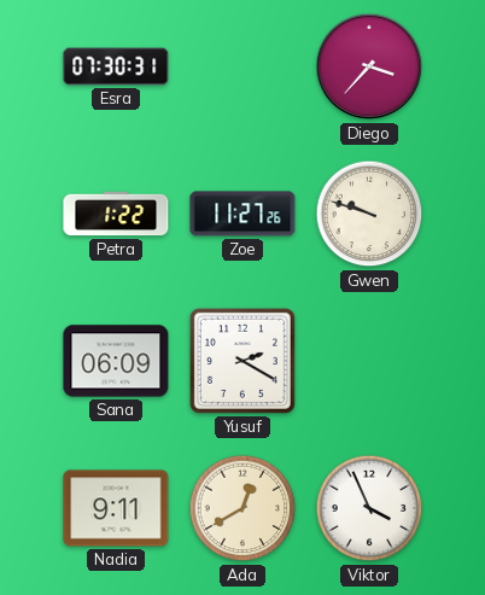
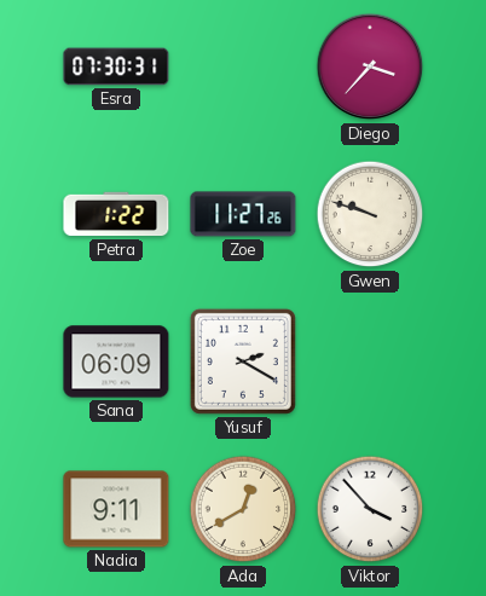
Viktor: 3:56 -> 3:53
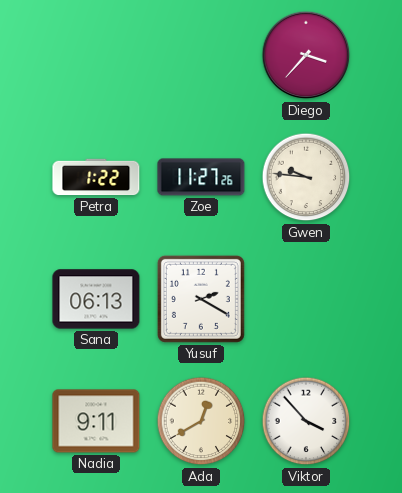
Esra: 07:30 -> none
Gwen: 9:48 -> 9:46
Sana: 06:09 -> 06:13
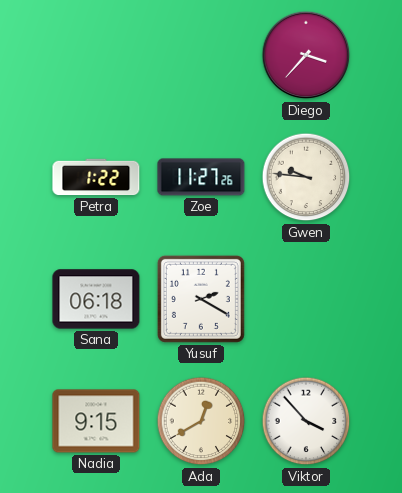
Sana: 06:13 -> 06:18
Nadia: 9:11 -> 9:15
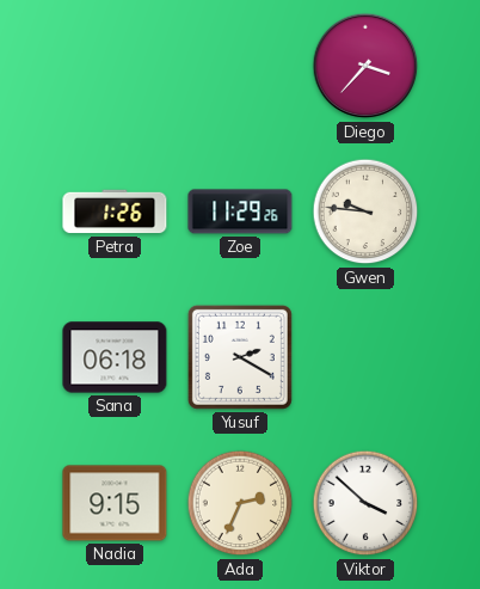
Petra: 1:22 -> 1:26
Zoe: 11:27 -> 11:29
Ada: 12:40 -> 2:34
Viktor: 3:53 -> 3:52
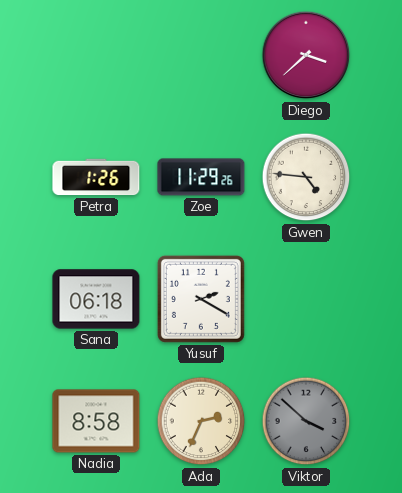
Diego: 3:37 -> 3:38
Gwen: 9:46 -> 4:46
Nadia: 9:15 -> 8:58
Viktor dial: white -> grey
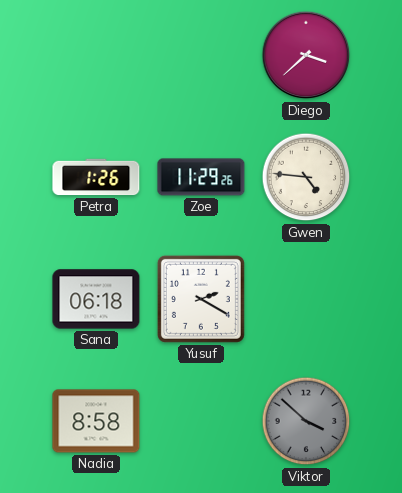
Ada: 2:34 -> none
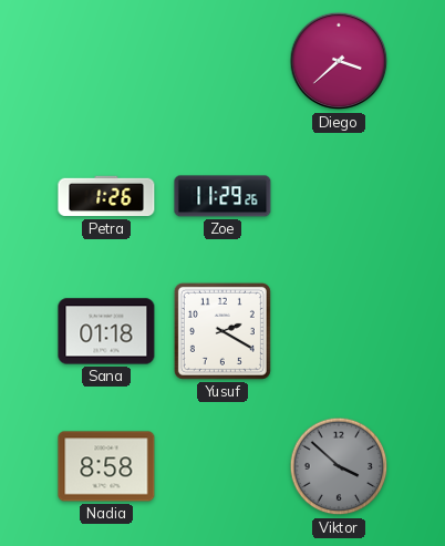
Gwen: 4:46 -> none
Sana: 06:18 -> 01:18
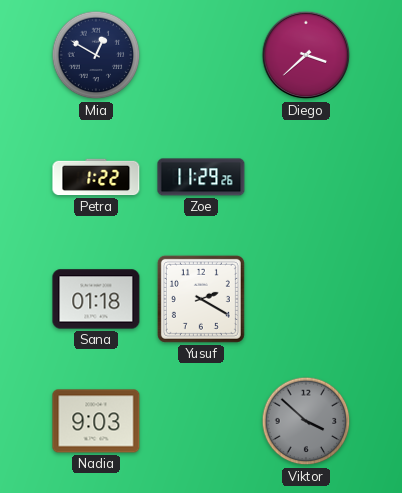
Mia: none -> 12:50
Petra: 1:26 -> 1:22
Nadia: 8:58 -> 9:03
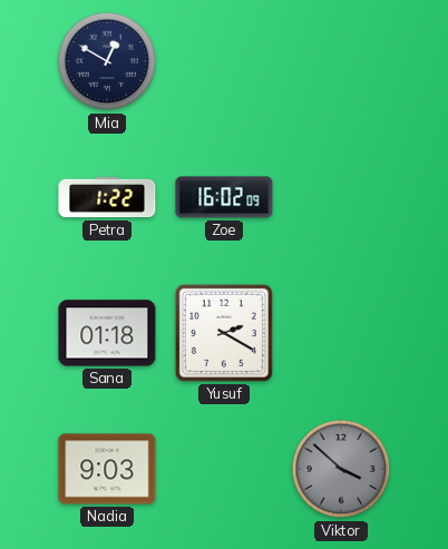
Diego: 3:38 -> none
Zoe: 11:29 -> 16:02
